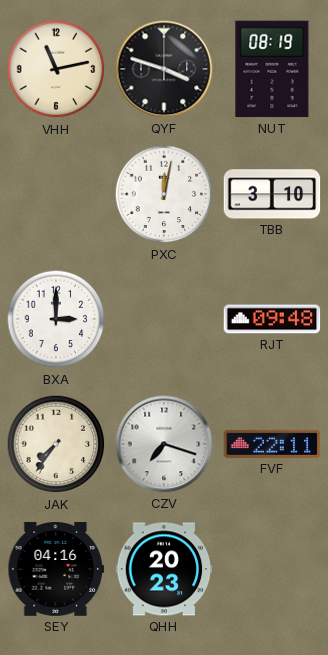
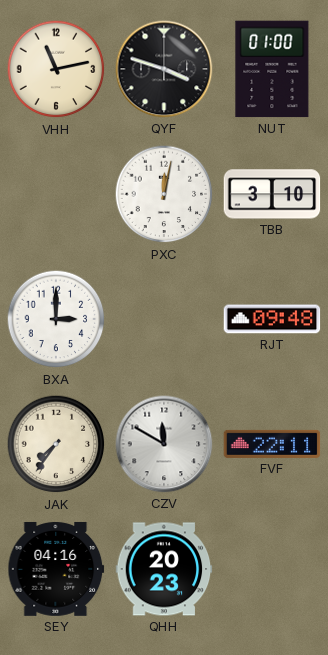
NUT: 08:19 -> 01:00
CZV: 7:18 -> 11:50
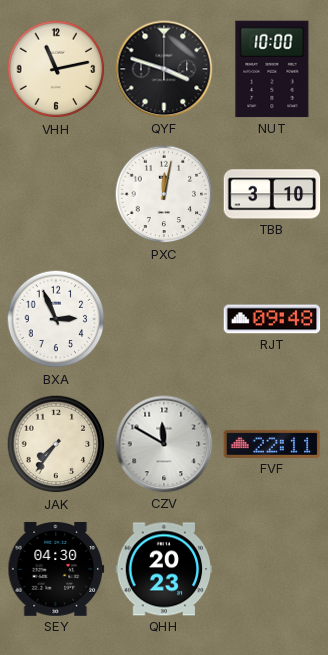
NUT: 01:00 -> 10:00
BXA: 3:00 -> 2:56
SEY: 04:16 -> 04:30
